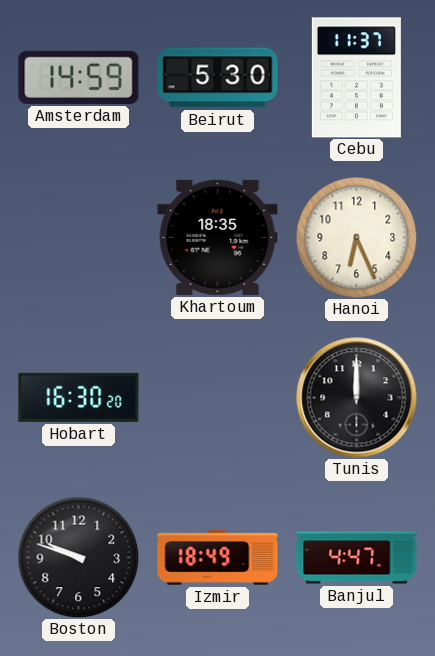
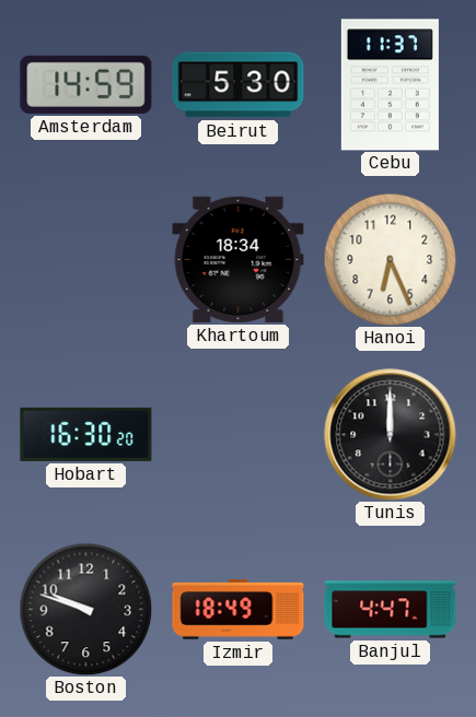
Khartoum: 18:35 -> 18:34
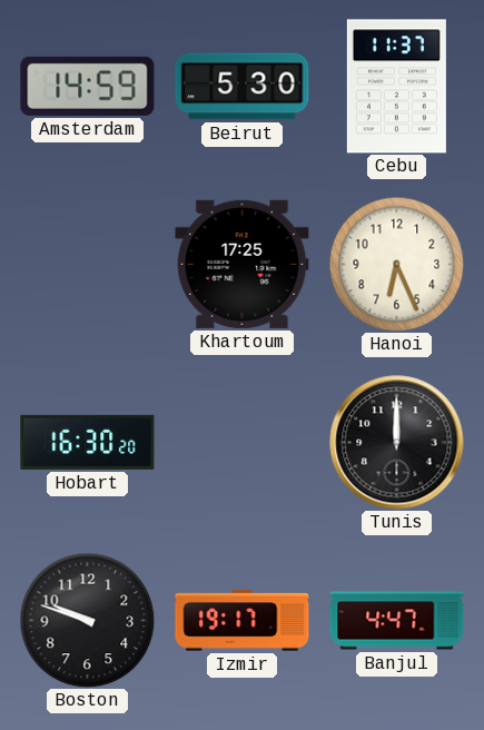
Khartoum: 18:34 -> 17:25
Izmir: 18:49 -> 19:17
